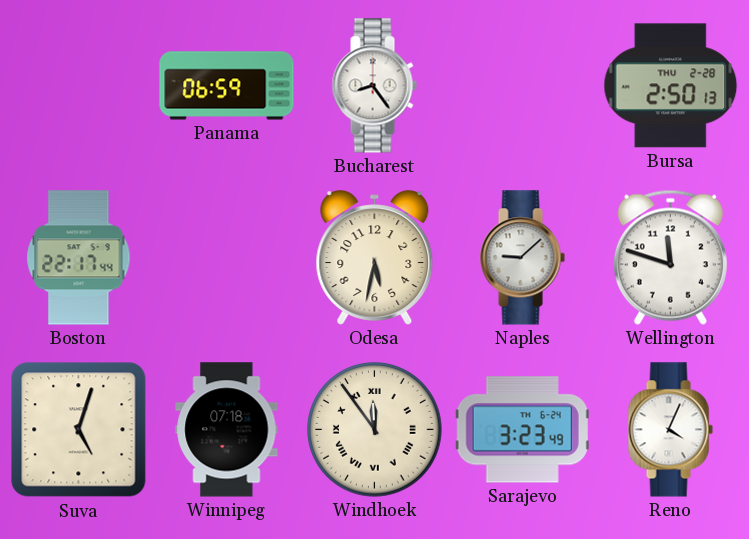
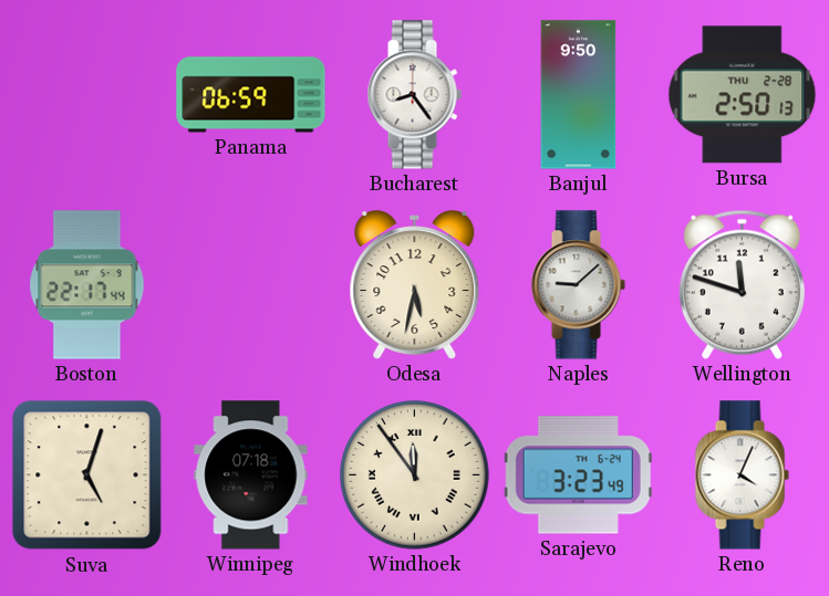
Banjul: none -> 9:50
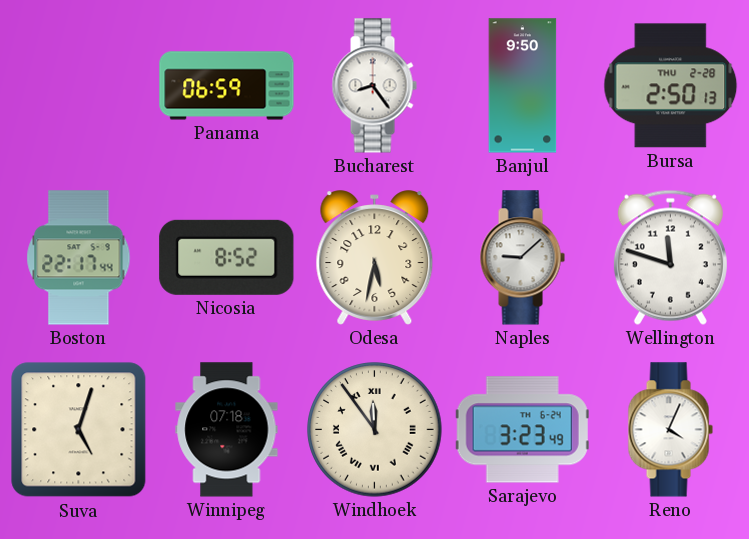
Nicosia: none -> 8:52
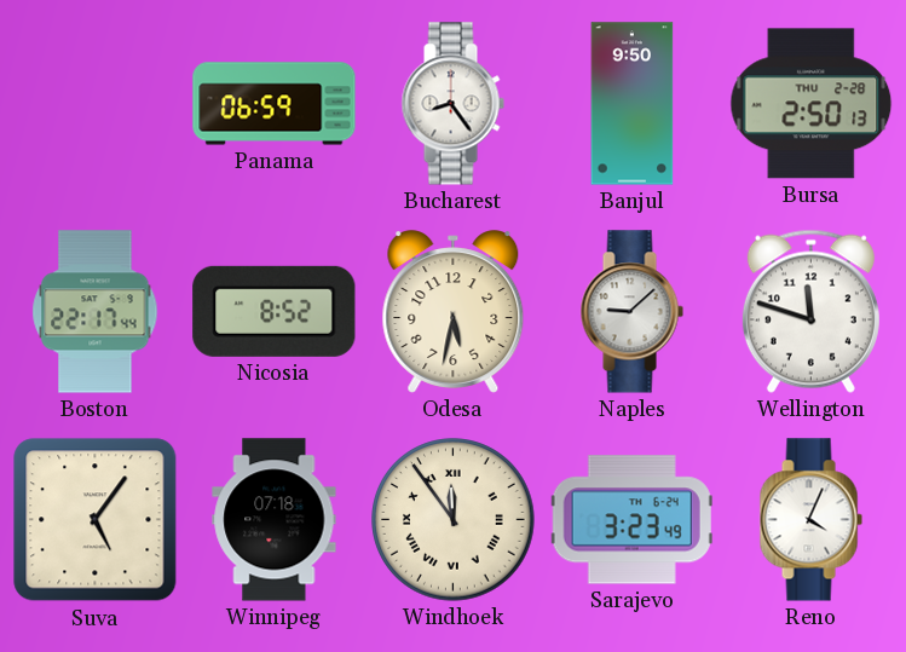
Suva: 5:03 -> 5:06
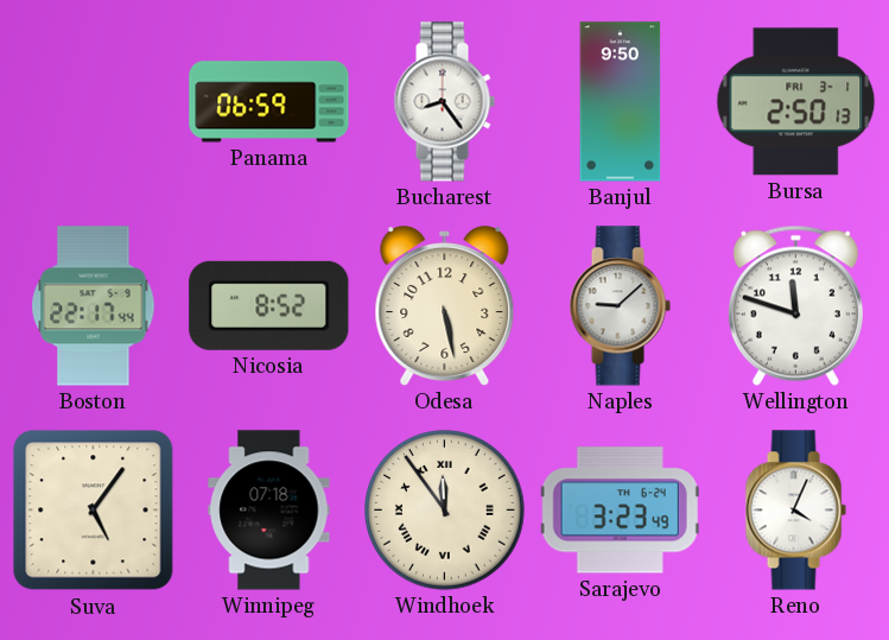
Bursa date: THU 2-28 -> FRI 3-1
Odesa: 5:32 -> 5:28
